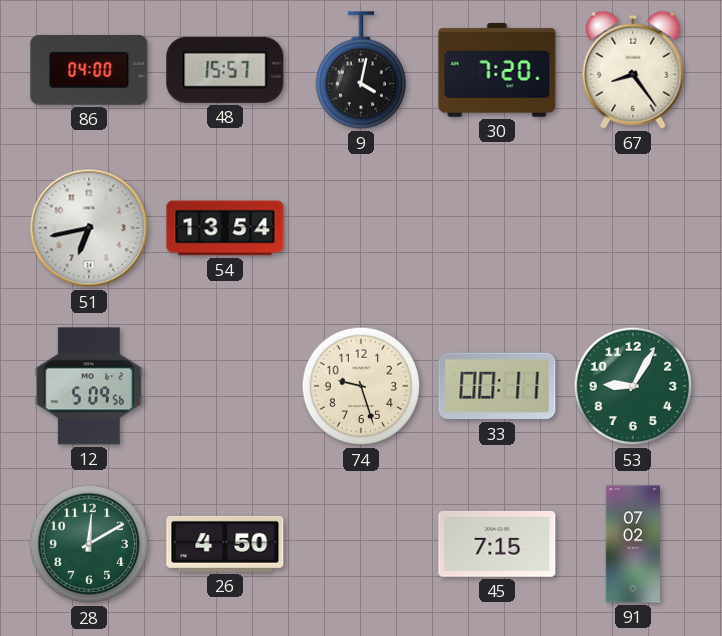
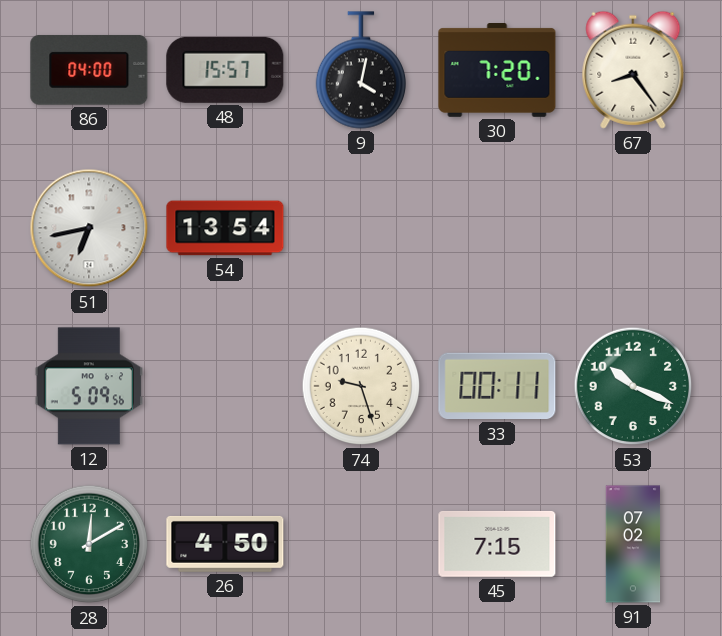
53: 9:05 -> 10:19
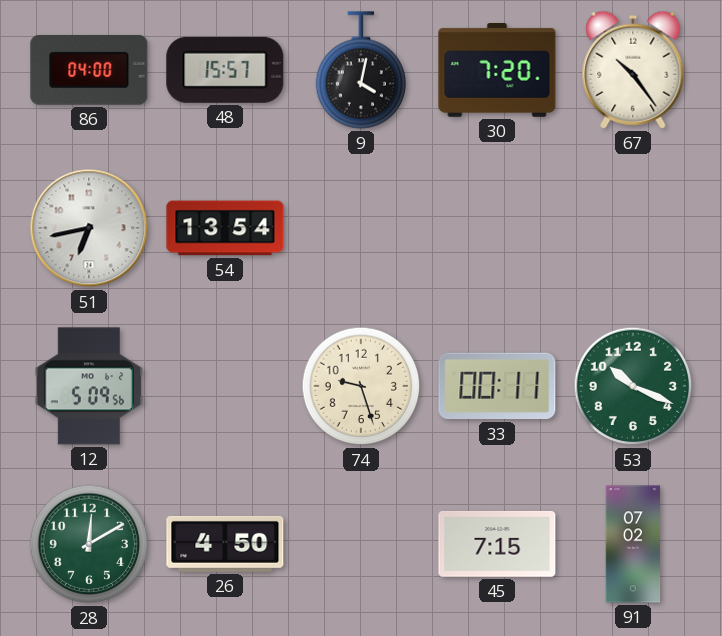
67: 8:24 -> 10:24
